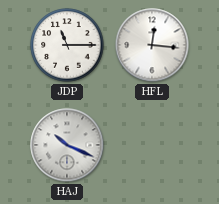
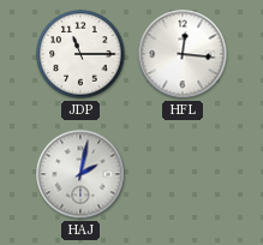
HAJ: 10:19 -> 2:02
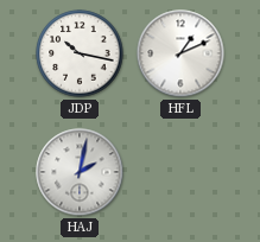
JDP: 11:15 -> 10:17
HFL: 12:16 -> 1:11
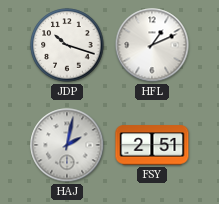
JDP: 10:17 -> 10:18
FSY: none -> 2:51
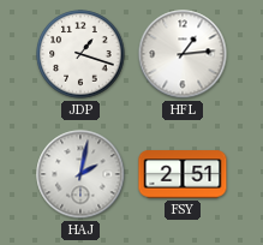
JDP: 10:18 -> 1:18
HFL: 1:11 -> 1:14
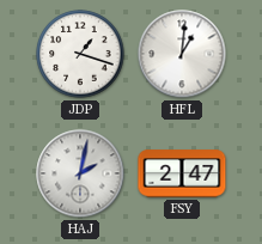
HFL: 1:14 -> 1:01
FSY: 2:51 -> 2:47
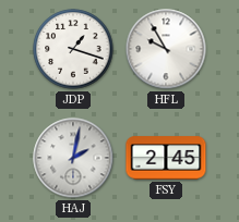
HFL: 1:01 -> 9:55
FSY: 2:47 -> 2:45
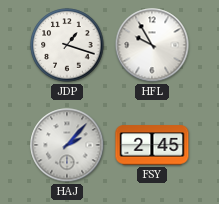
HAJ: 2:02 -> 2:07
